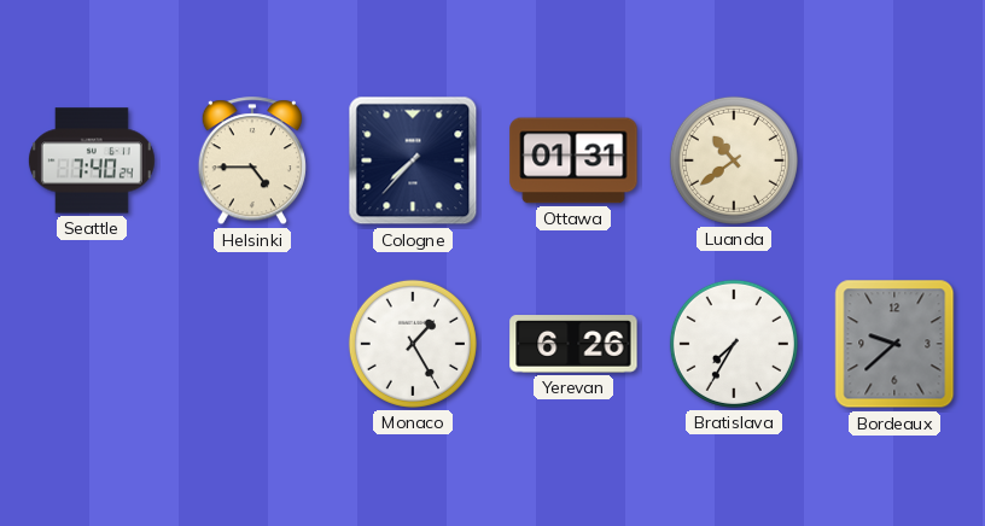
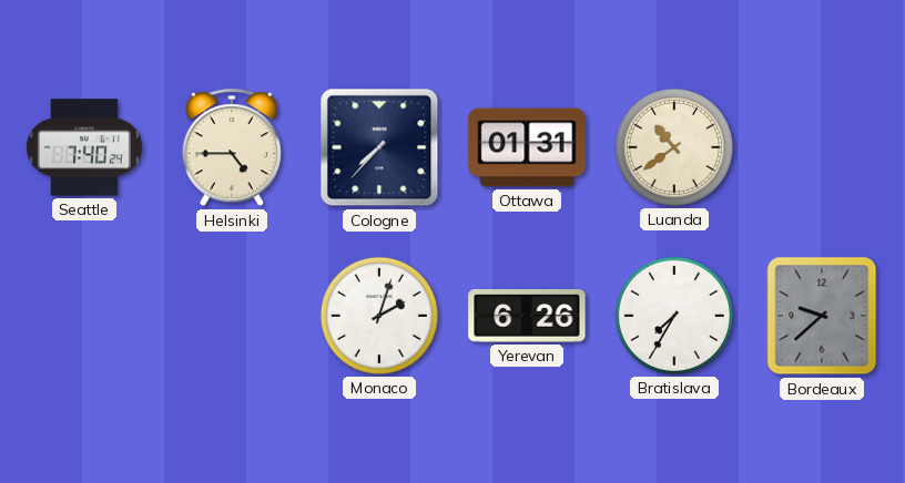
Monaco: 1:25 -> 2:03
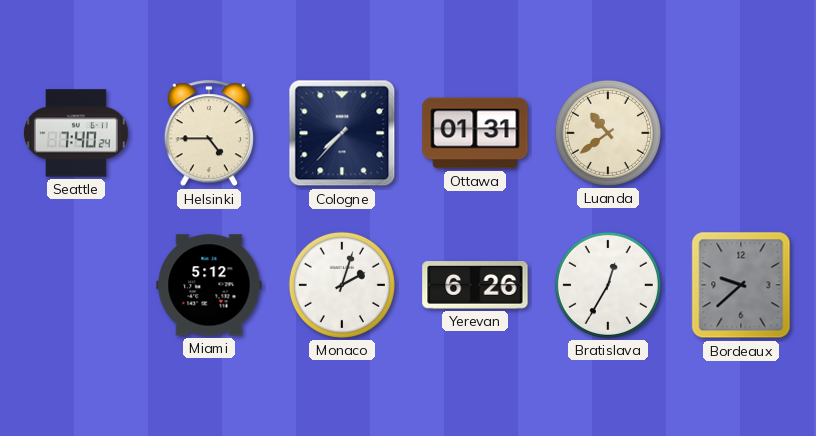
Miami: none -> 5:12
Bratislava: 7:35 -> 12:35
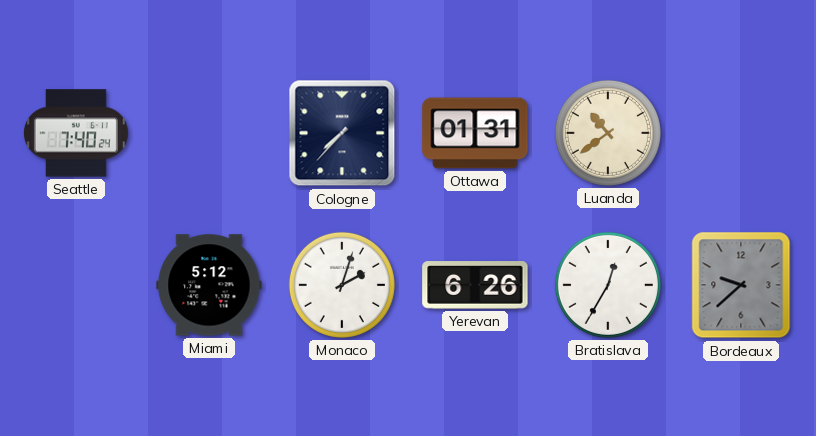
Helsinki: 4:45 -> none
